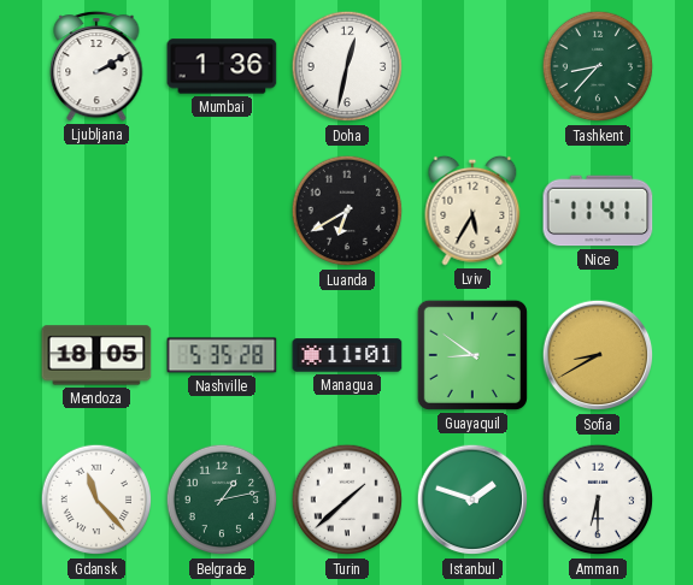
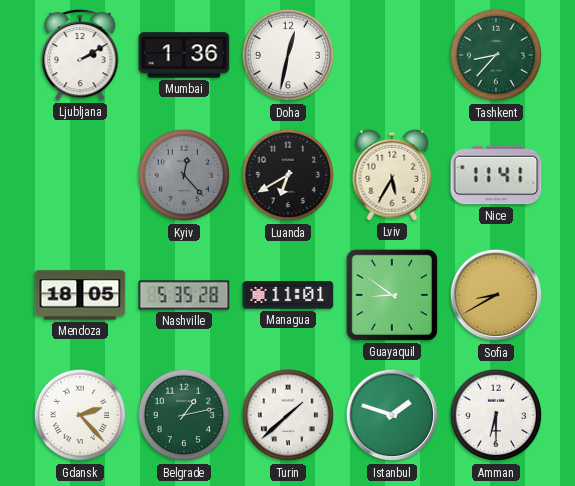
Kyiv: none -> 12:23
Gdansk: 11:23 -> 2:23
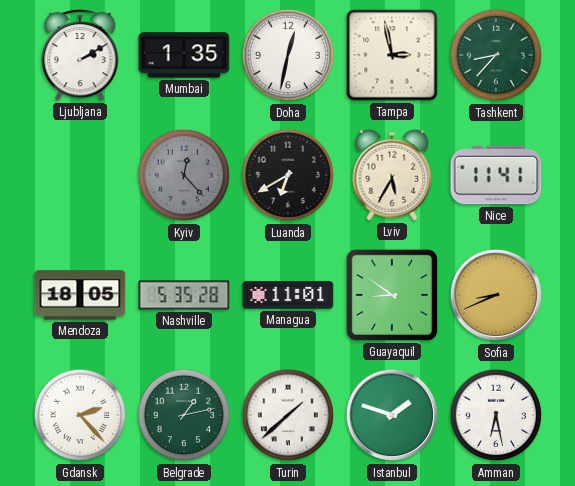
Mumbai: 1:36 -> 1:35
Tampa: none -> 2:58
Sofia: 8:40 -> 8:41
Amman: 6:30 -> 6:28
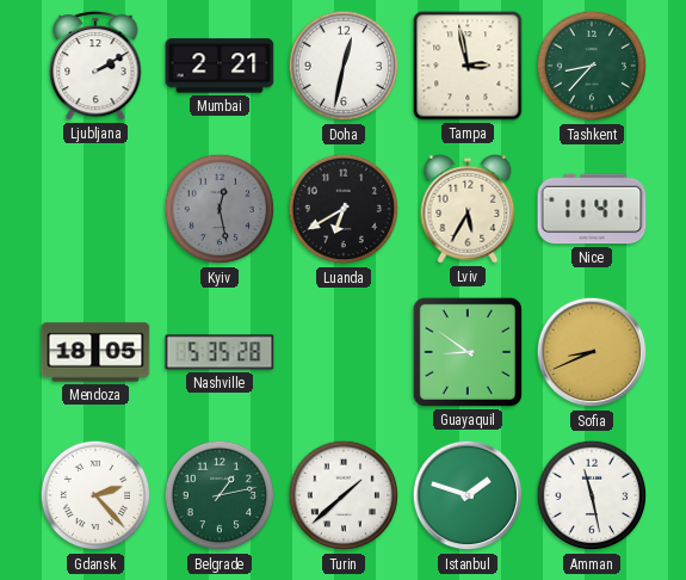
Mumbai: 1:35 -> 2:21
Kyiv: 12:23 -> 12:28
Managua: 11:01 -> none
Amman: 6:28 -> 11:28
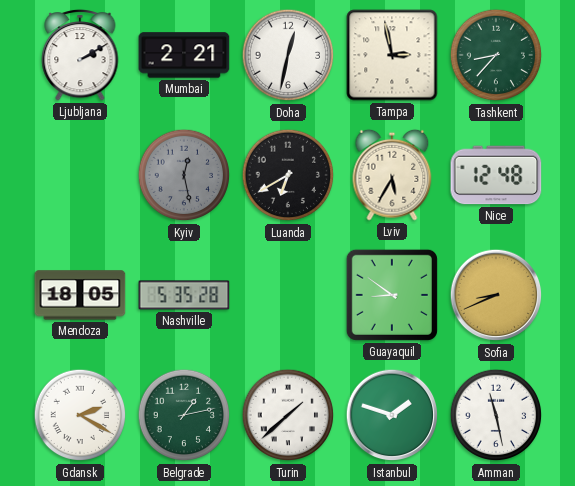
Nice: 11:41 -> 12:48
Gdansk: 2:23 -> 2:20
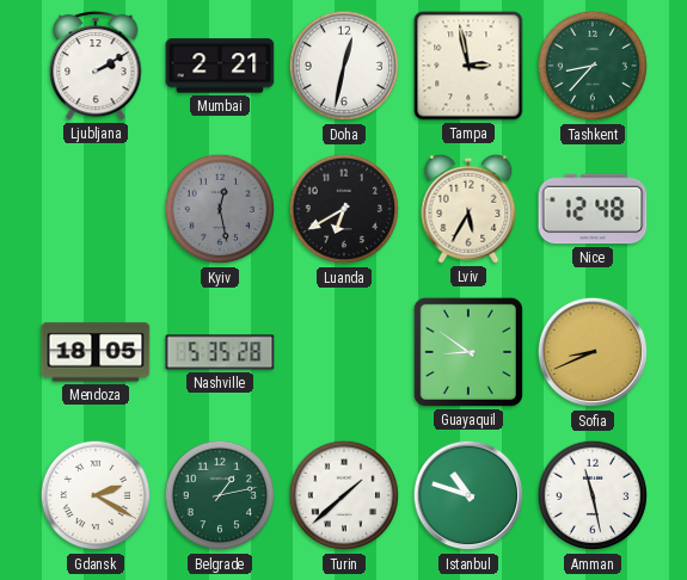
Istanbul: 1:48 -> 10:48
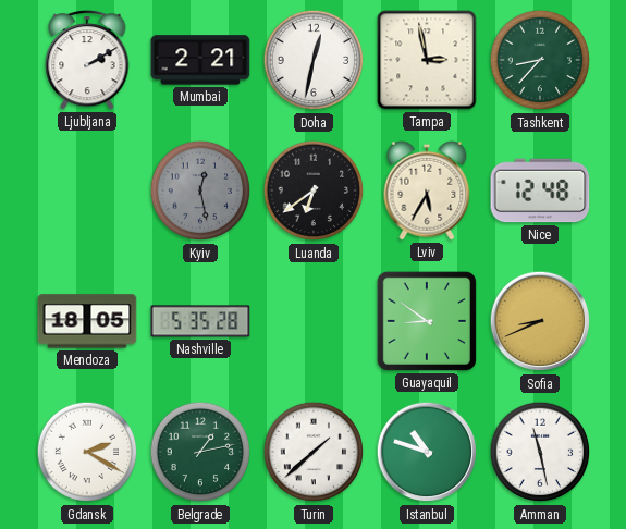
Luanda: 6:40 -> 6:39
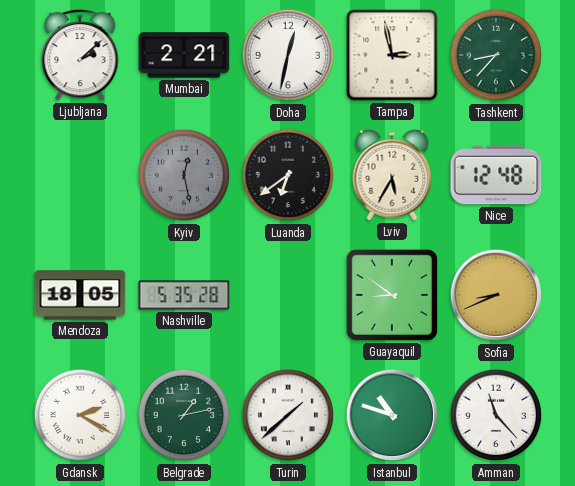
Ljubljana: 2:10 -> 2:08
Amman: 11:28 -> 11:23
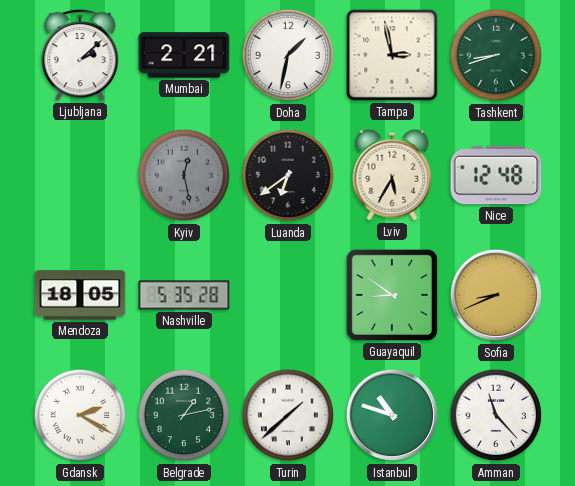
Doha: 12:32 -> 1:32
Tashkent: 8:37 -> 8:42
